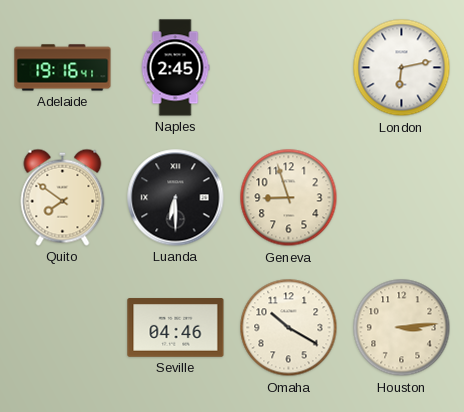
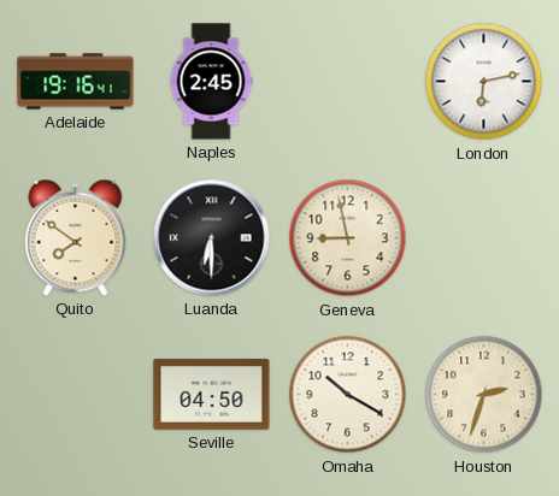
Geneva: 8:57 -> 8:58
Seville: 04:46 -> 04:50
Houston: 3:14 -> 2:33
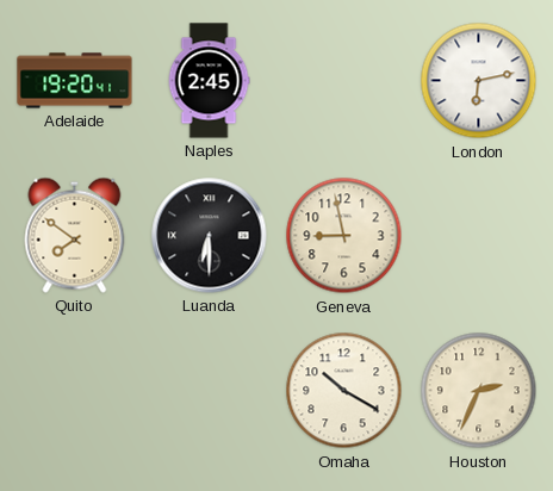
Adelaide: 19:16 -> 19:20
Seville: 04:50 -> none
Houston: 2:33 -> 2:34
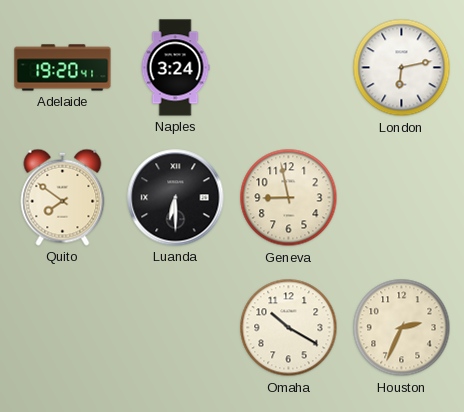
Naples: 2:45 -> 3:24
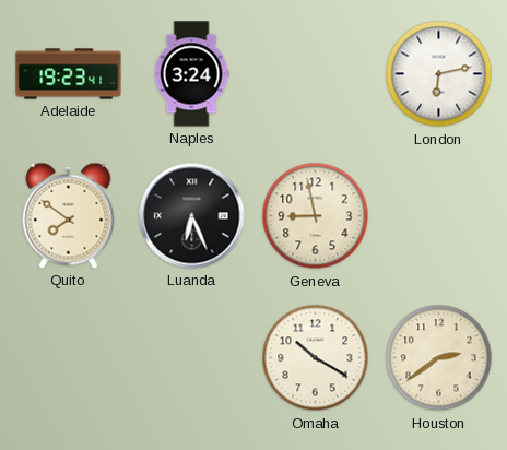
Adelaide: 19:20 -> 19:23
Luanda: 6:30 -> 6:26
Houston: 2:34 -> 2:39
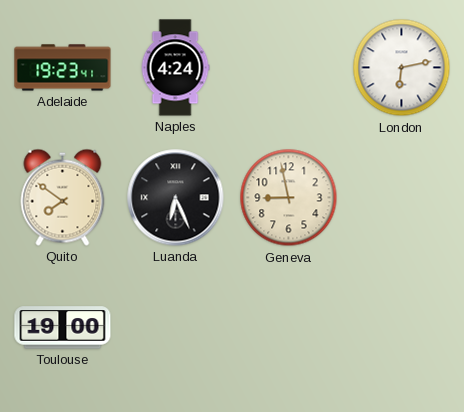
Naples: 3:24 -> 4:24
Toulouse: none -> 19:00
Omaha: 10:20 -> none
Houston: 2:39 -> none
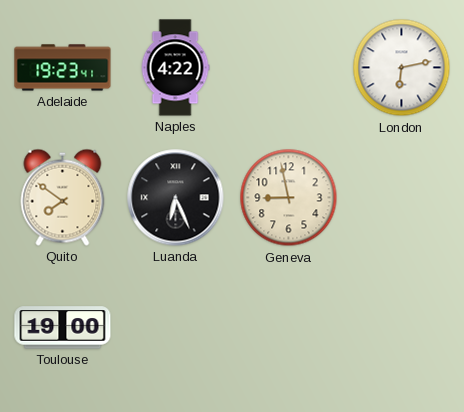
Naples: 4:24 -> 4:22
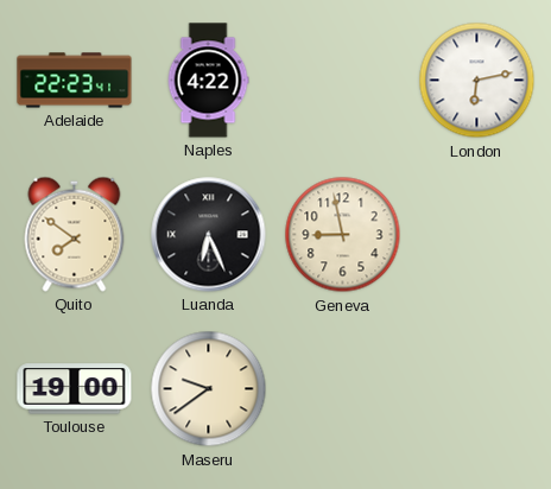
Adelaide: 19:23 -> 22:23
Maseru: none -> 9:39
